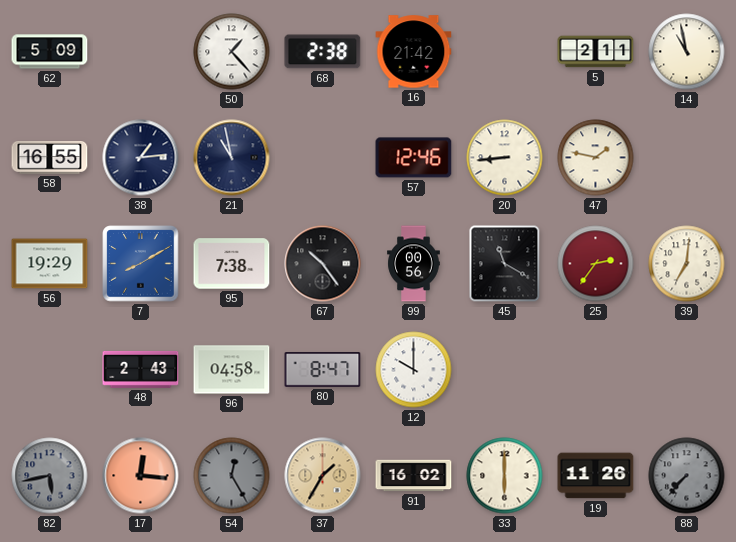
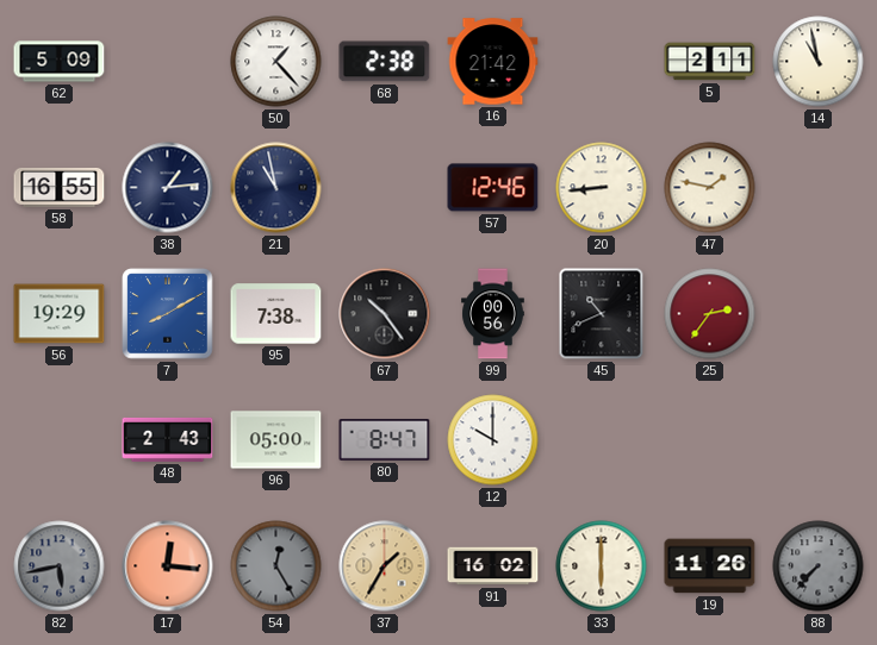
45: 11:20 -> 10:41
39: 7:01 -> none
96: 04:58 -> 05:00
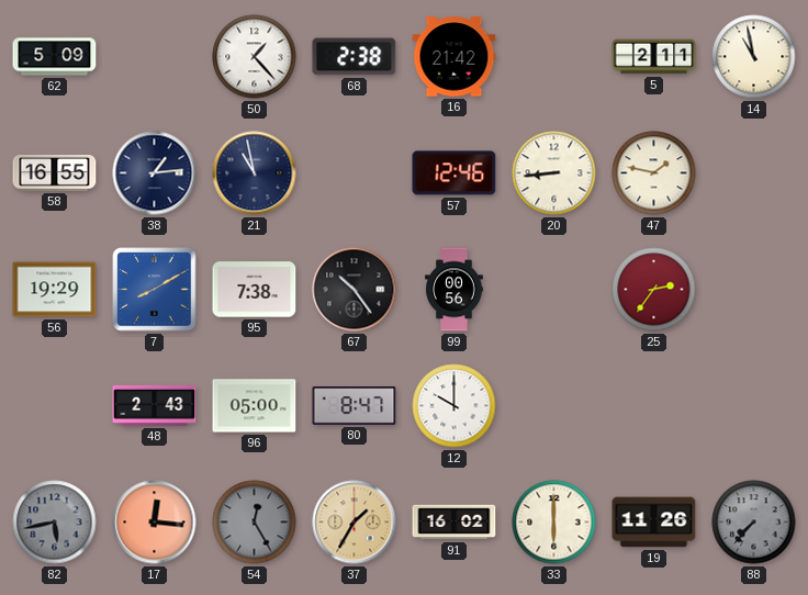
45: 10:41 -> none
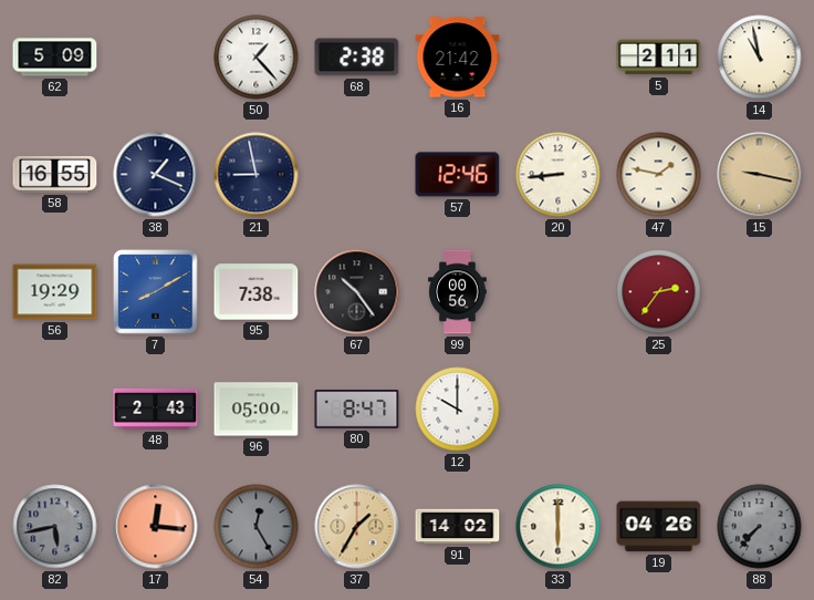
38: 1:14 -> 1:19
21: 10:58 -> 8:58
15: none -> 9:17
91: 16:02 -> 14:02
19: 11:26 -> 04:26
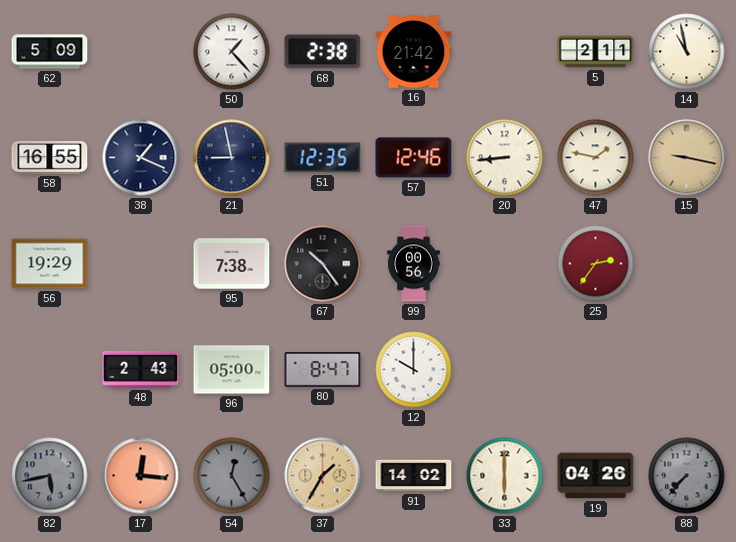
51: none -> 12:35
7: 8:10 -> none
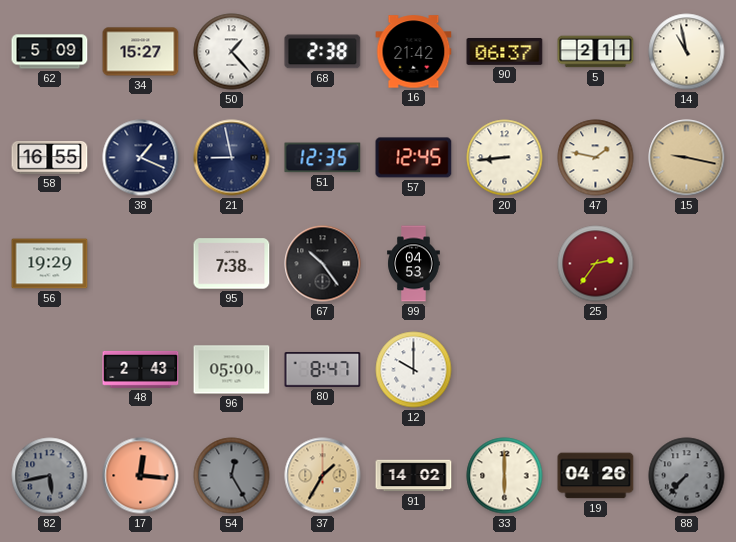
34: none -> 15:27
90: none -> 06:37
57: 12:46 -> 12:45
99: 00:56 -> 04:53
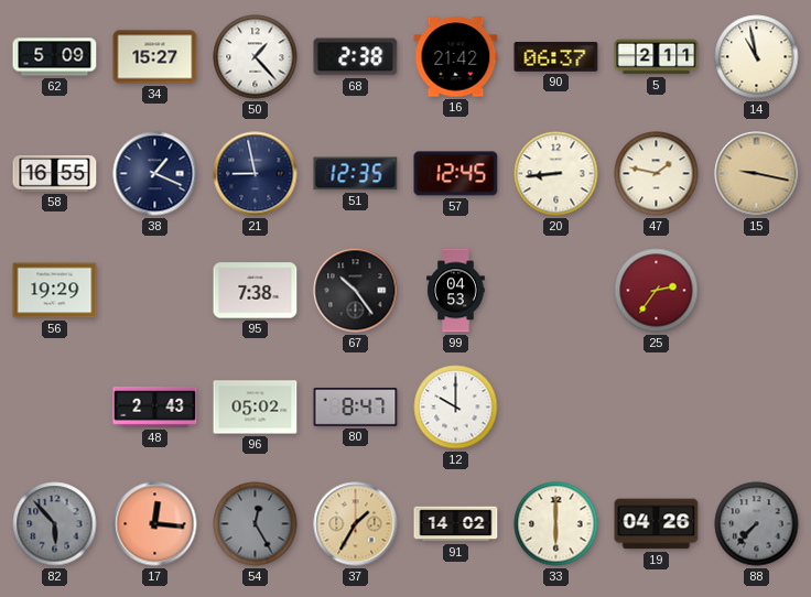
96: 05:00 -> 05:02
82: 5:43 -> 5:53
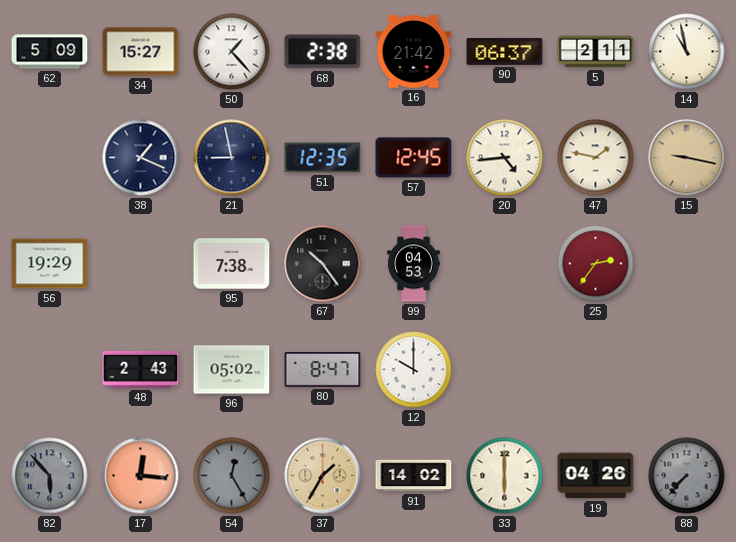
58: 16:55 -> none
20: 8:44 -> 4:44
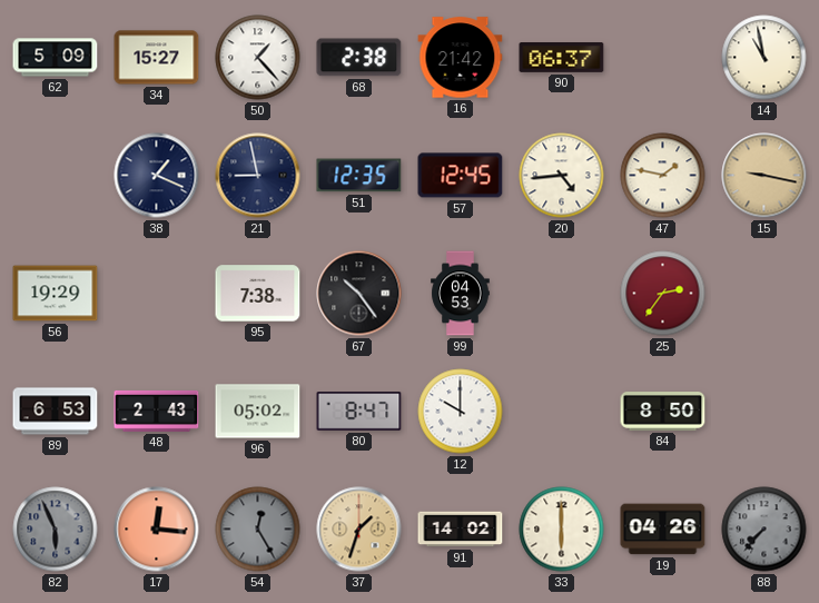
5: 2:11 -> none
89: none -> 6:53
84: none -> 8:50
82: 5:53 -> 5:56
37: 1:35 -> 1:33
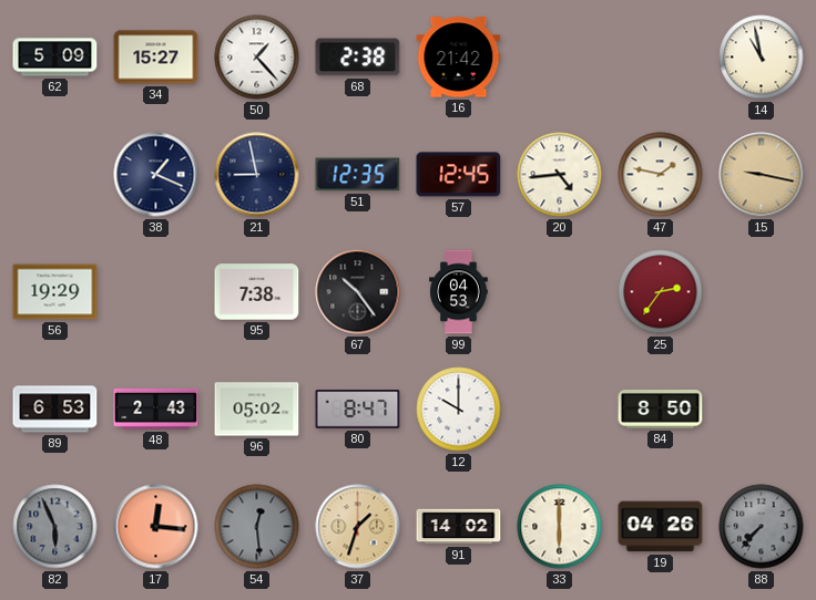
90: 06:37 -> none
54: 12:25 -> 12:29
